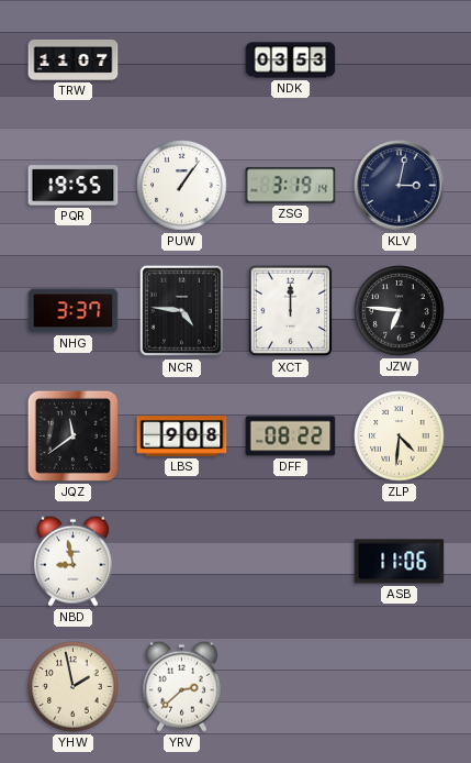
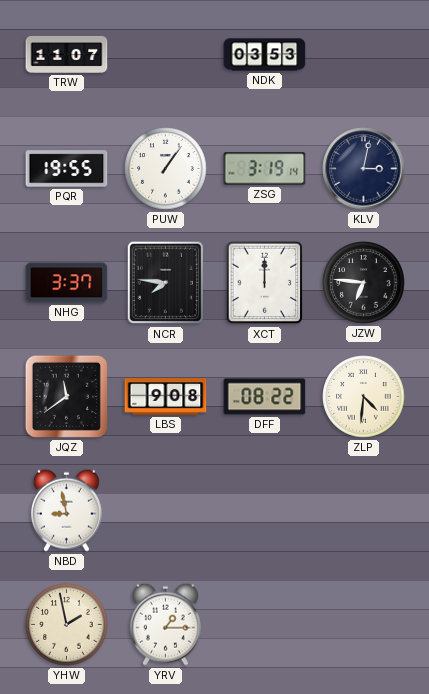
NCR: 4:46 -> 7:46
ASB: 11:06 -> none
YRV: 2:38 -> 1:15
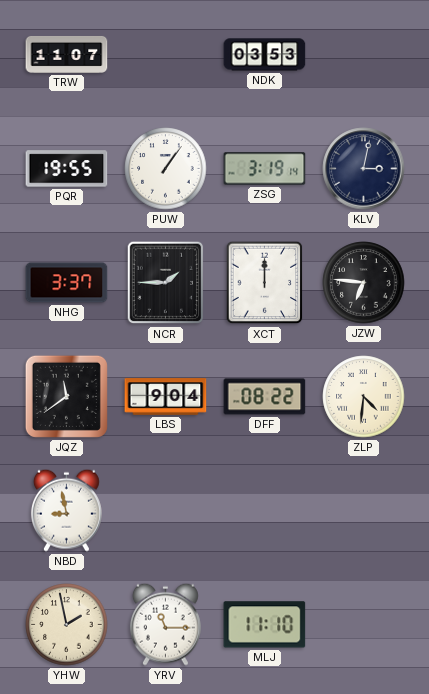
NCR: 7:46 -> 1:45
LBS: 9:08 -> 9:04
YRV: 1:15 -> 11:15
MLJ: none -> 11:10
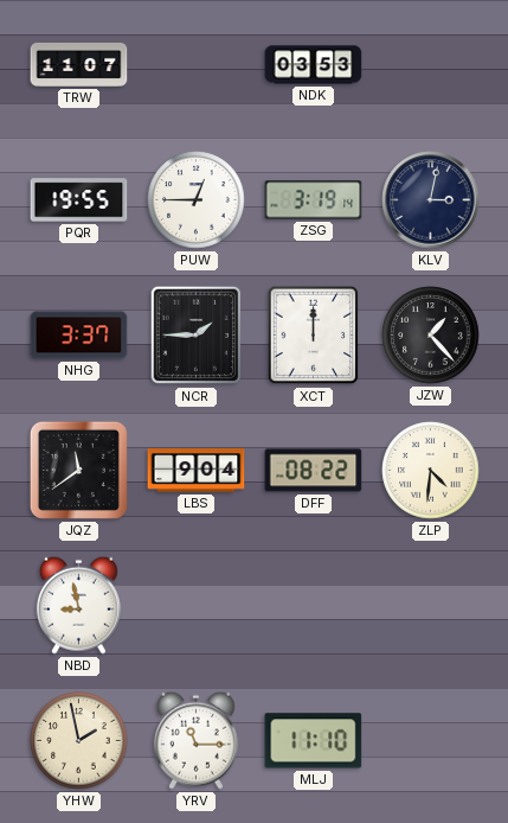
PUW: 1:06 -> 12:45
JZW: 6:46 -> 1:23
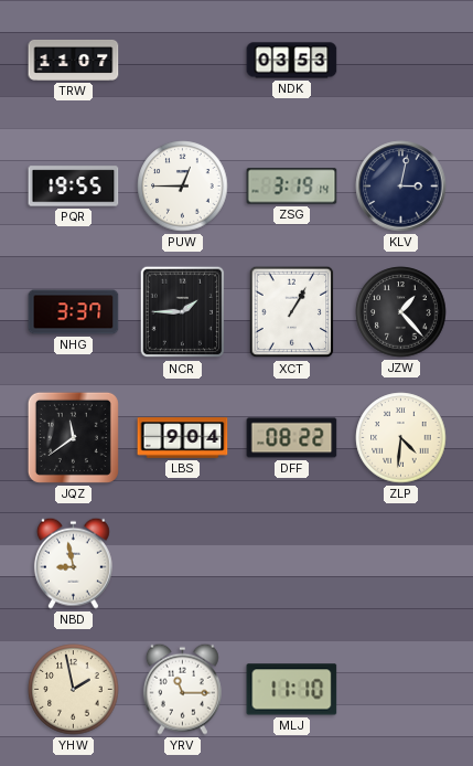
XCT: 12:00 -> 1:05
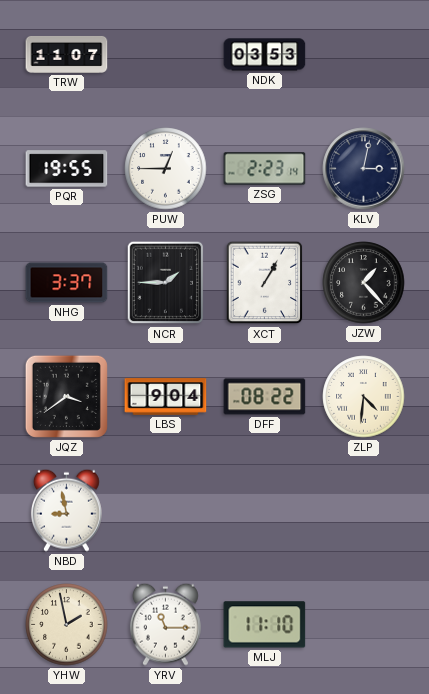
ZSG: 3:19 -> 2:23
JQZ: 11:39 -> 3:39
